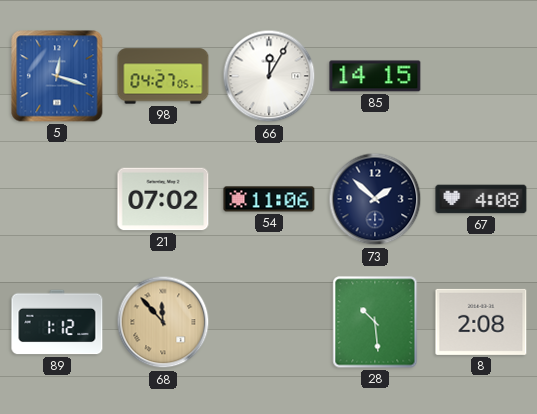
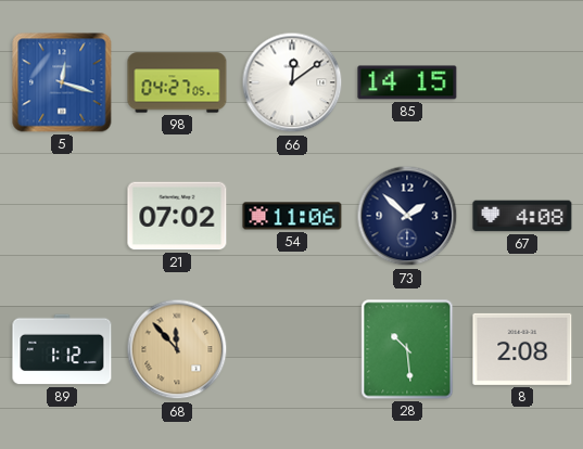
66: 12:05 -> 12:09
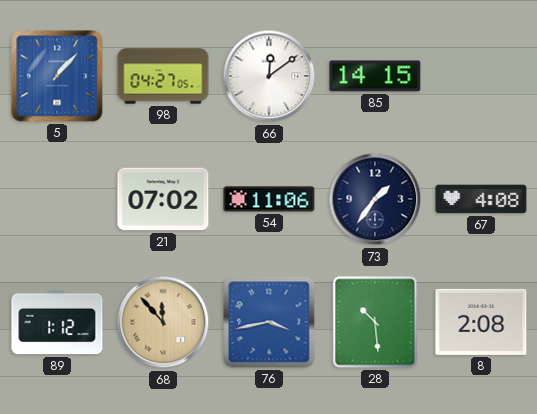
5: 12:18 -> 1:07
73: 1:52 -> 1:36
76: none -> 3:43
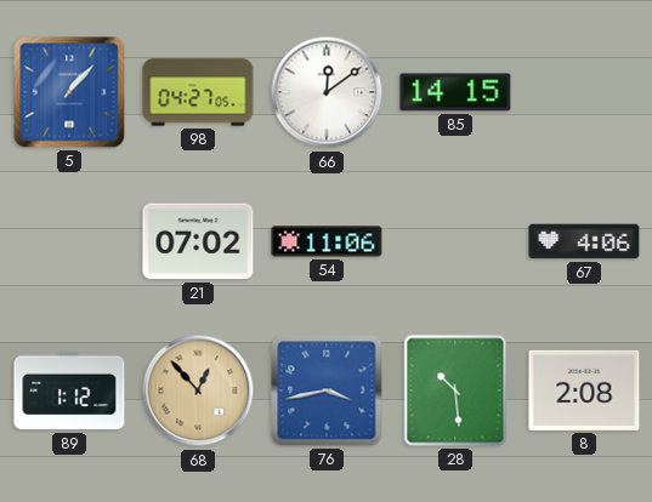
73: 1:36 -> none
67: 4:08 -> 4:06
68: 11:53 -> 12:53
